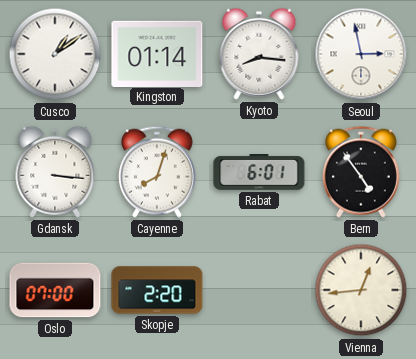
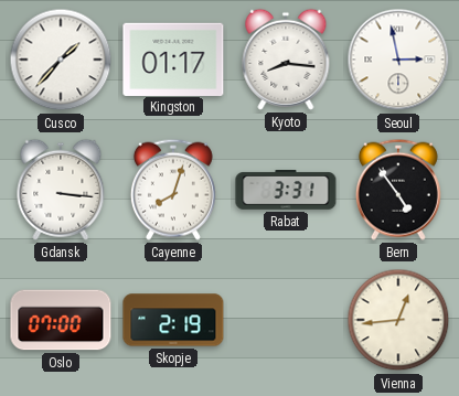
Cusco: 1:09 -> 1:37
Kingston: 01:14 -> 01:17
Rabat: 6:01 -> 3:31
Skopje: 2:20 -> 2:19
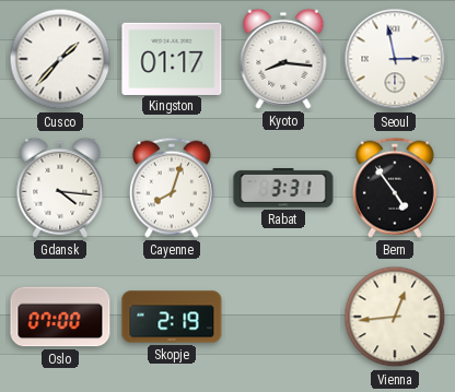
Gdansk: 3:16 -> 4:16
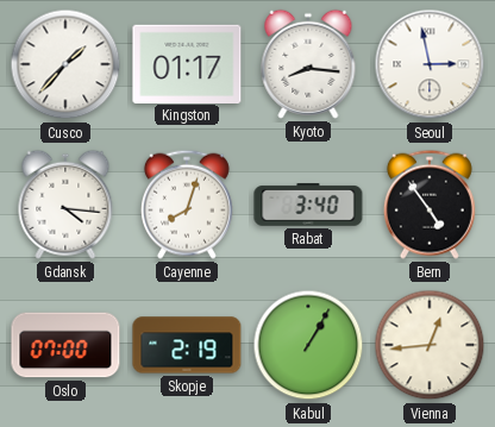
Rabat: 3:31 -> 3:40
Kabul: none -> 1:05
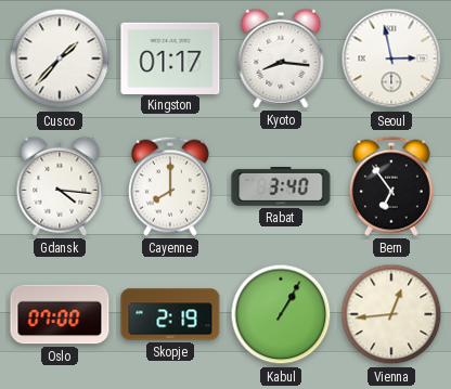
Cayenne: 8:03 -> 8:00
Bern: 4:54 -> 6:54
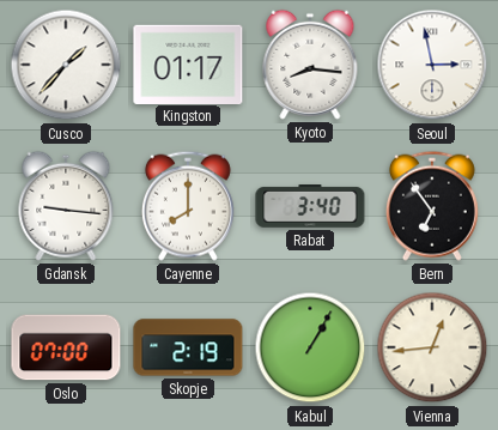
Gdansk: 4:16 -> 9:16
